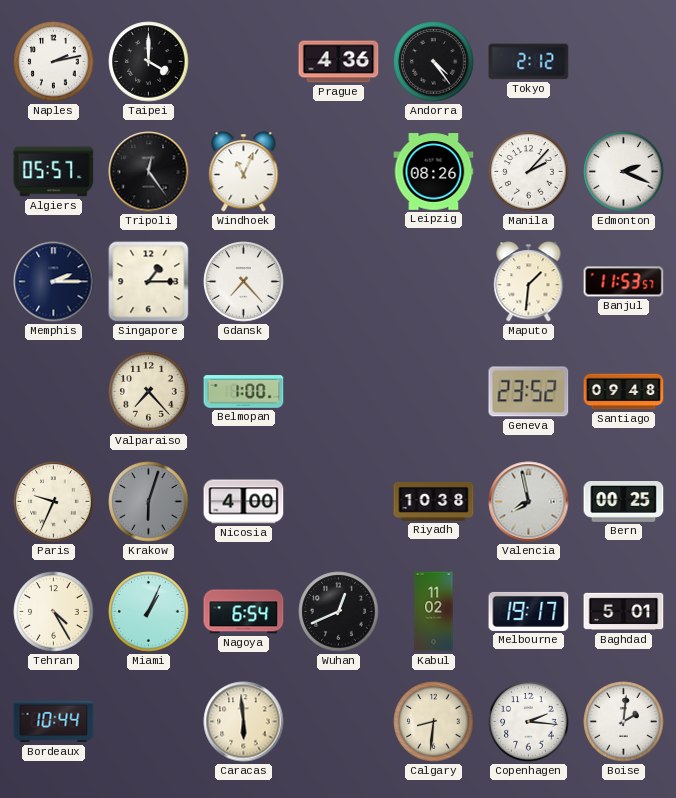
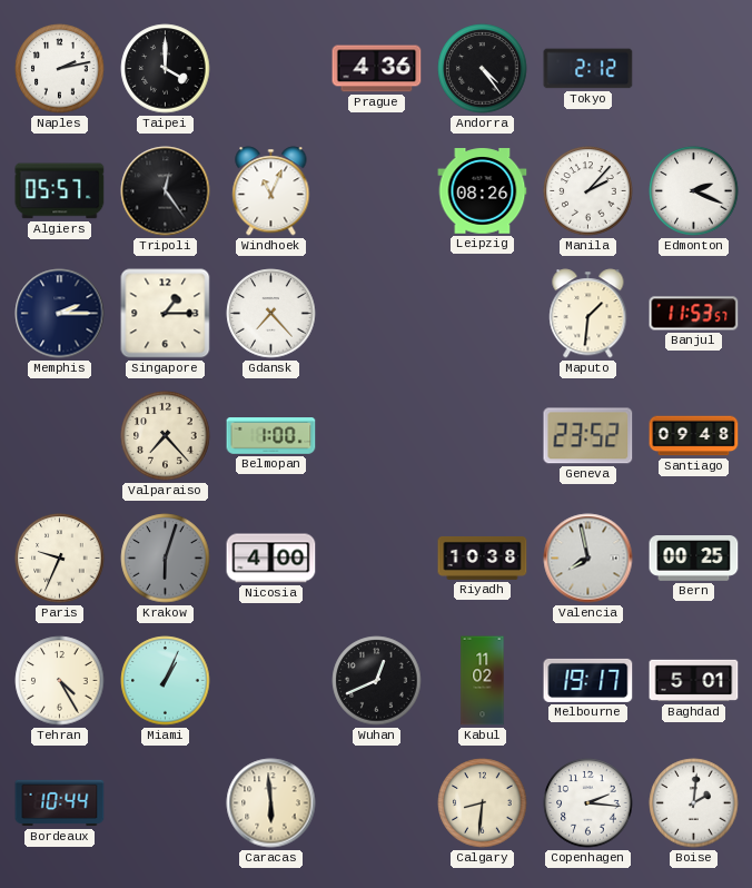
Nagoya: 6:54 -> none
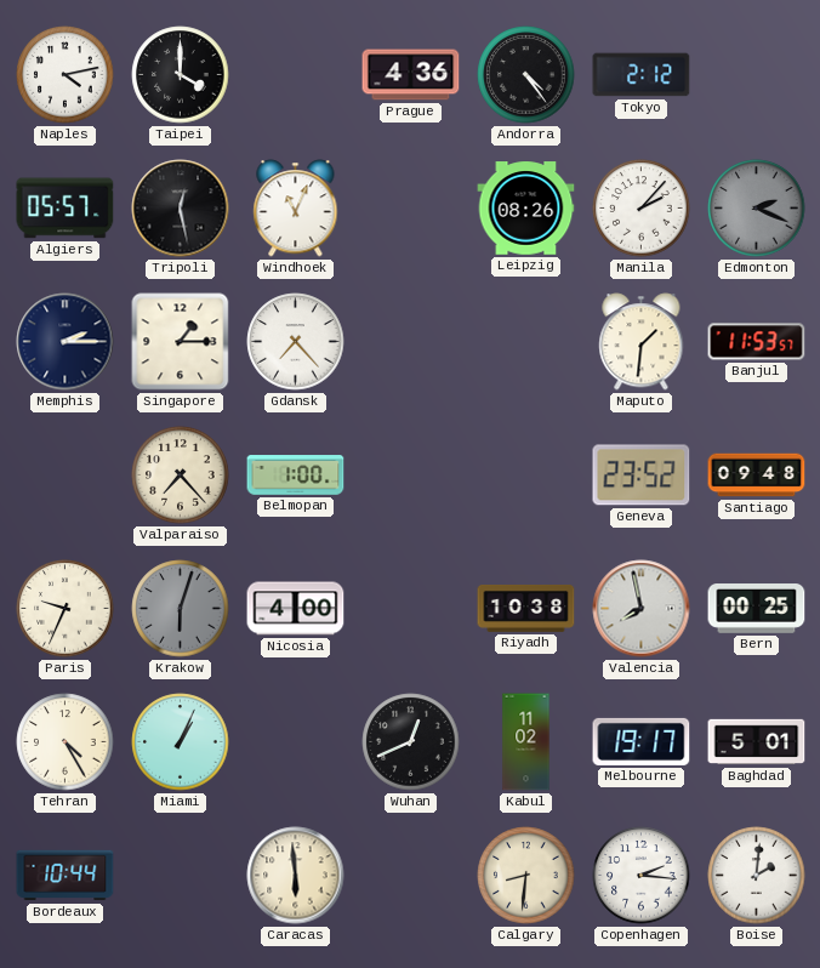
Naples: 2:13 -> 4:13
Tripoli: 12:24 -> 12:28
Edmonton dial: white -> grey
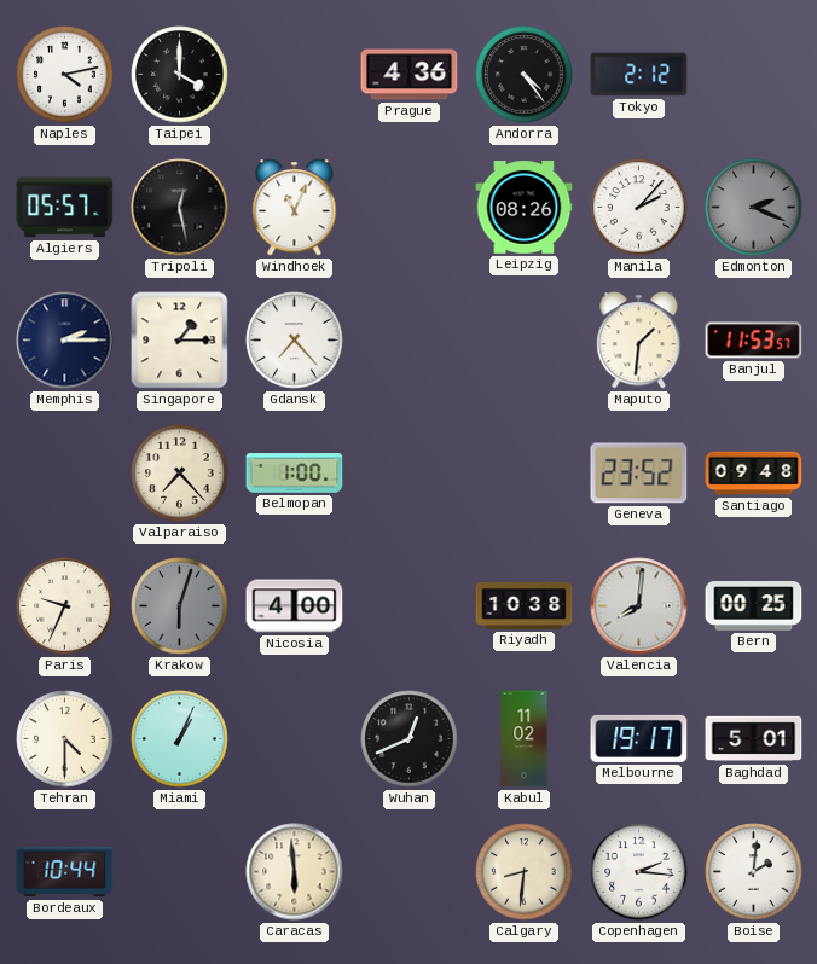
Valencia: 7:58 -> 8:01
Tehran: 4:25 -> 4:30
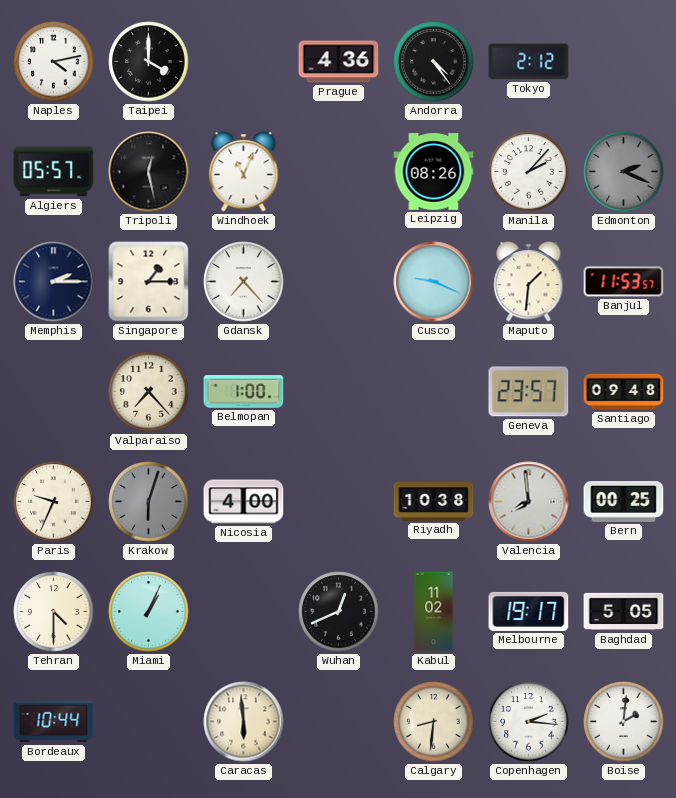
Cusco: none -> 9:19
Geneva: 23:52 -> 23:57
Valencia: 8:01 -> 7:59
Baghdad: 5:01 -> 5:05
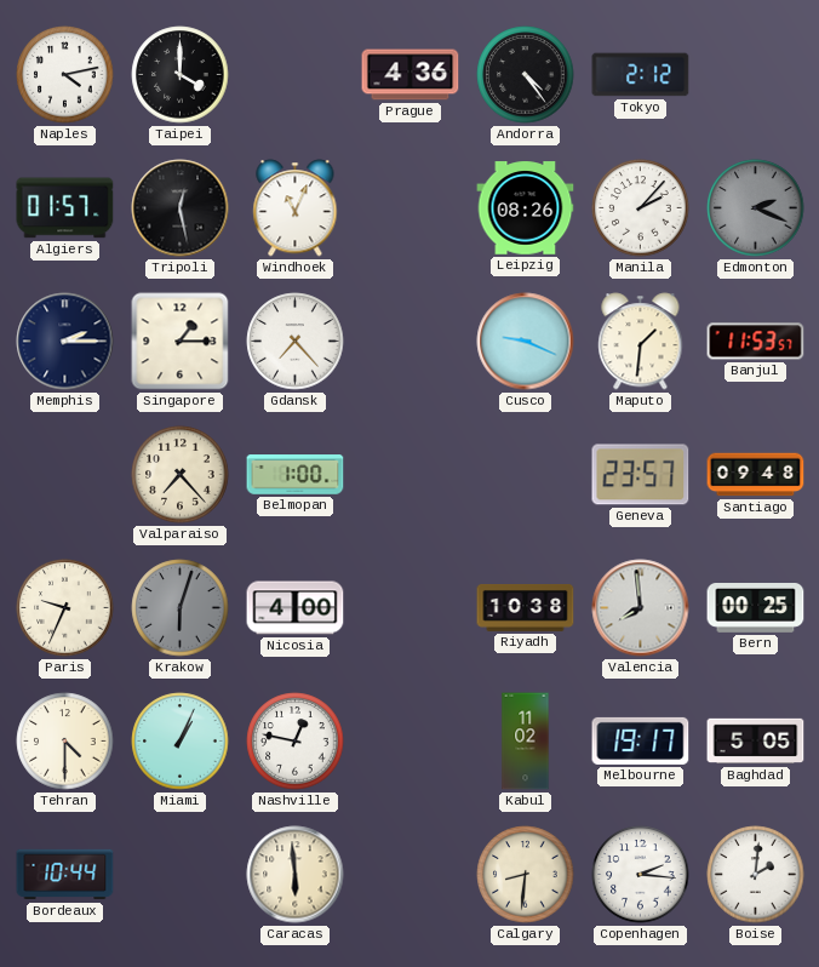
Algiers: 05:57 -> 01:57
Nashville: none -> 12:47
Wuhan: 12:41 -> none
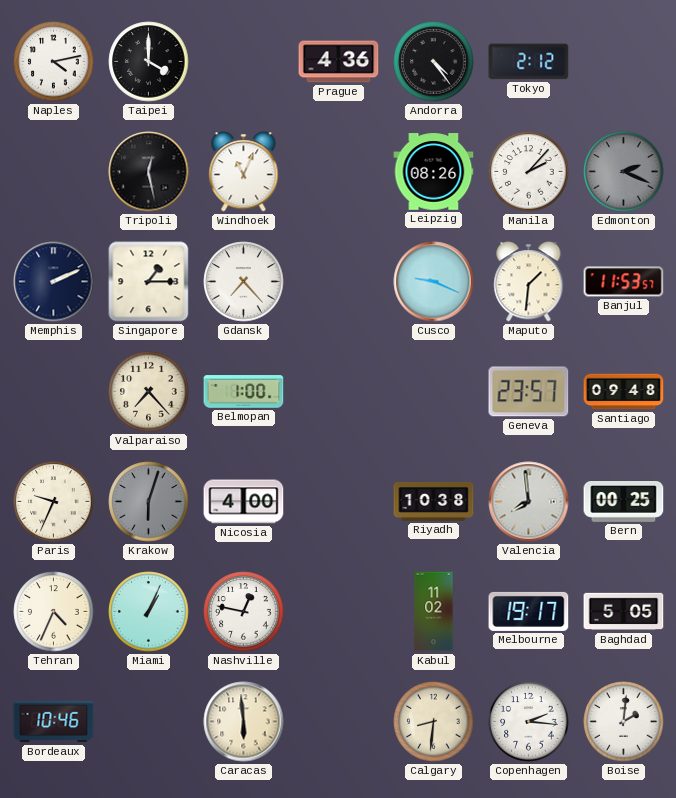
Algiers: 01:57 -> none
Memphis: 2:15 -> 2:11
Tehran: 4:30 -> 4:34
Bordeaux: 10:44 -> 10:46
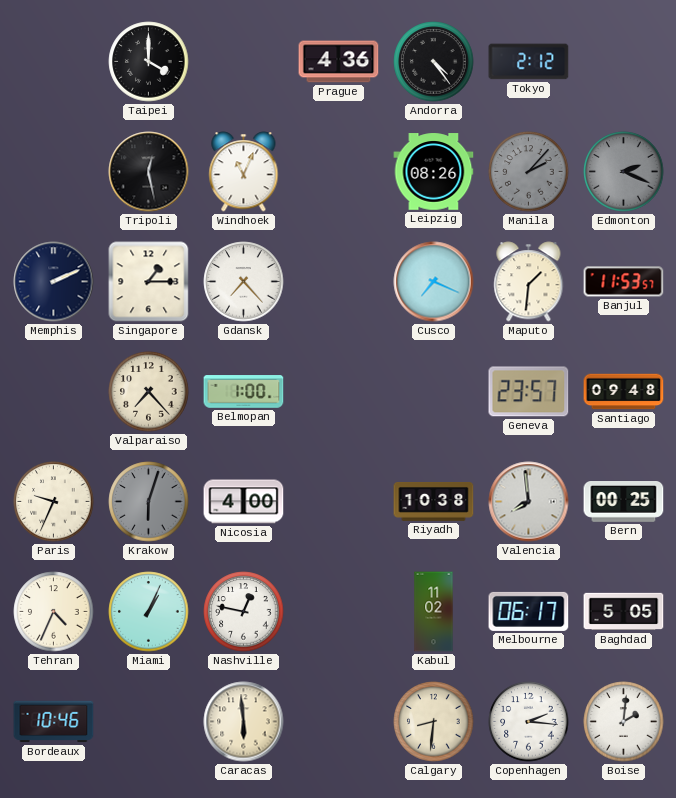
Naples: 4:13 -> none
Manila dial: white -> grey
Cusco: 9:19 -> 7:19
Melbourne: 19:17 -> 06:17
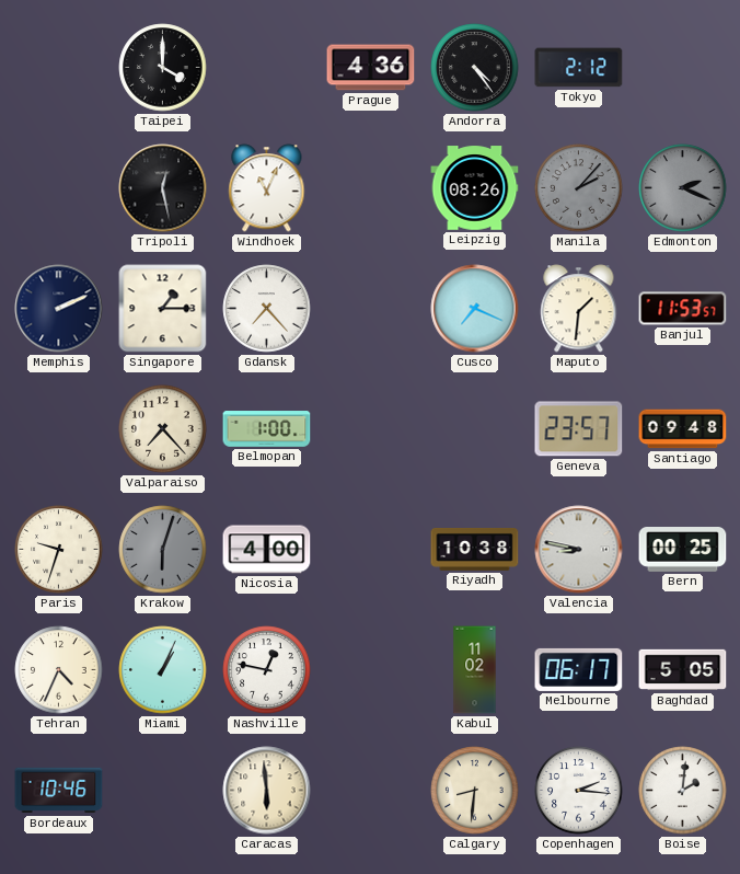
Paris: 9:34 -> 9:33
Valencia: 7:59 -> 8:47
